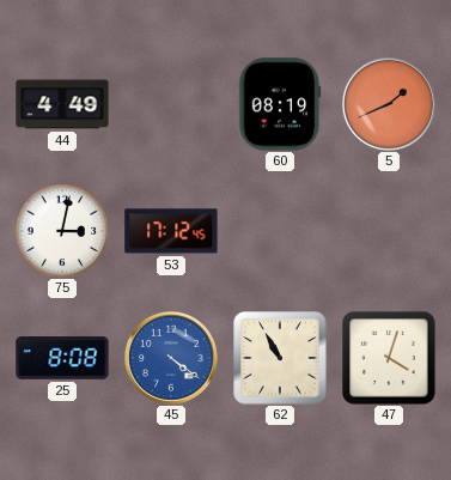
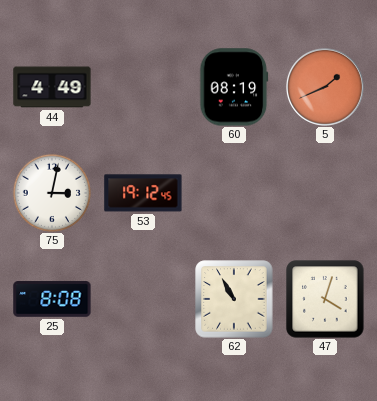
53: 17:12 -> 19:12
45: 4:21 -> none
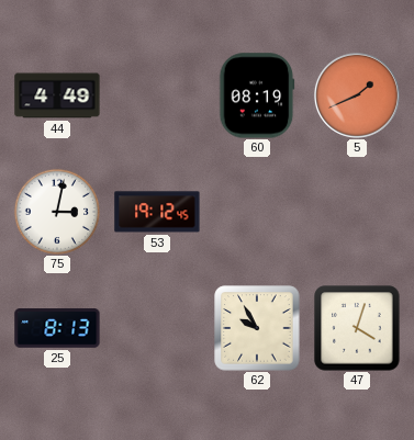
25: 8:08 -> 8:13
62: 10:55 -> 9:55
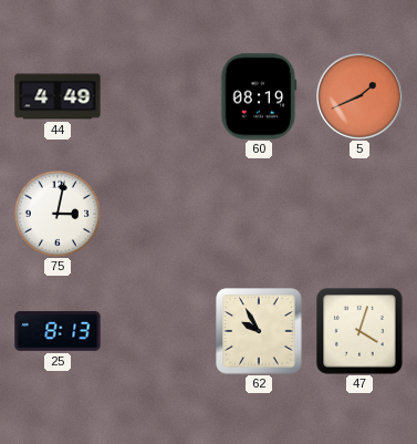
53: 19:12 -> none
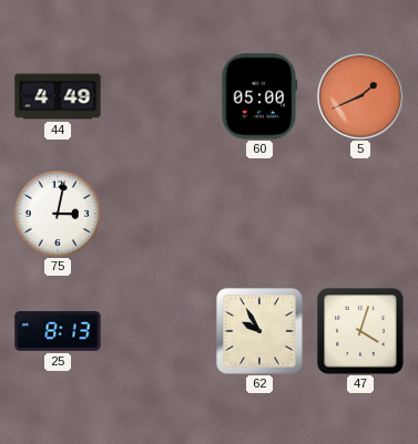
60: 08:19 -> 05:00
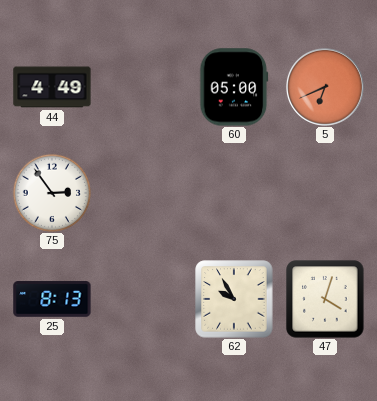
5: 1:41 -> 6:41
75: 3:02 -> 2:54
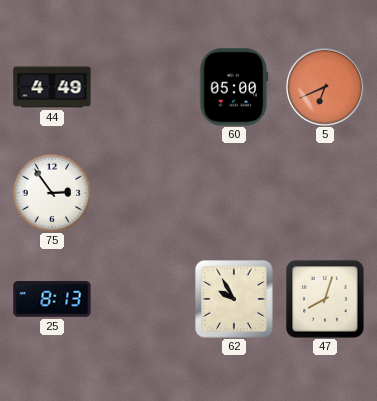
47: 4:03 -> 8:03
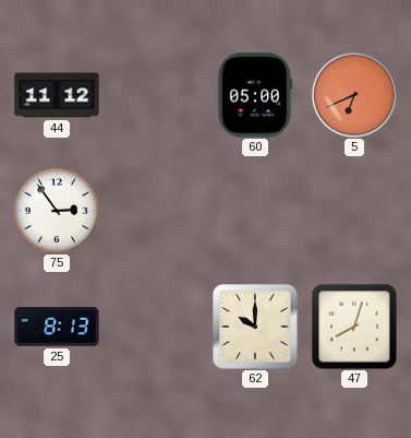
44: 4:49 -> 11:12
62: 9:55 -> 10:00
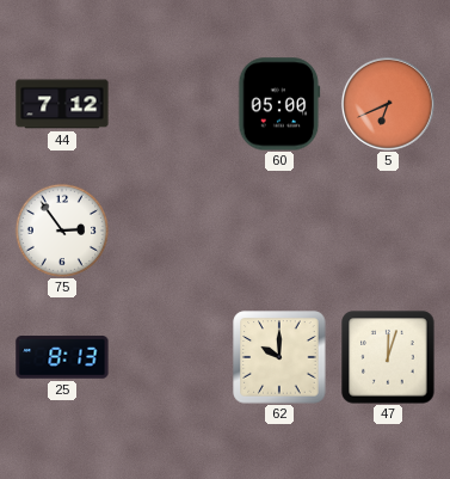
44: 11:12 -> 7:12
47: 8:03 -> 12:03
